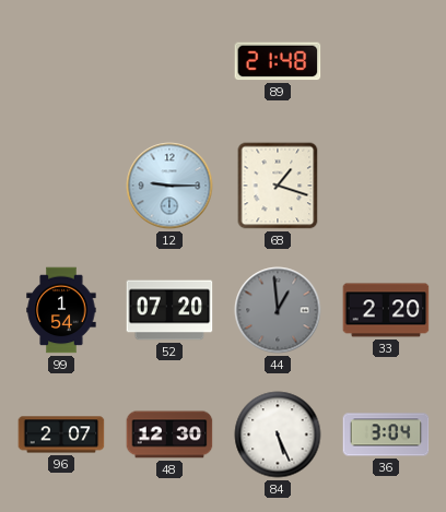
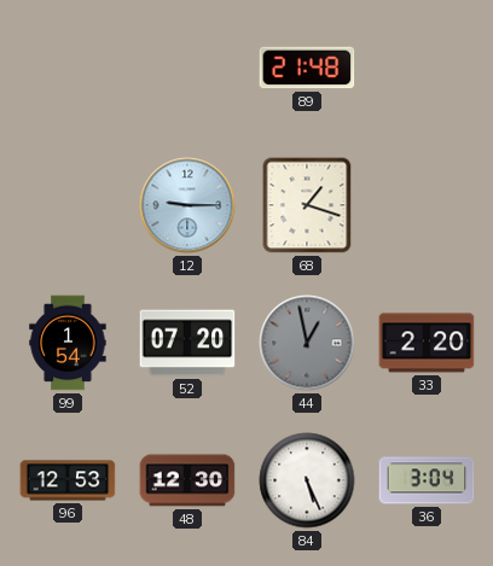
44: 12:59 -> 12:58
96: 2:07 -> 12:53
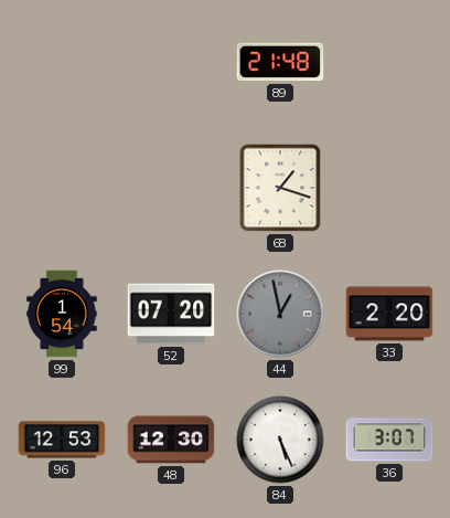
12: 9:15 -> none
36: 3:04 -> 3:07
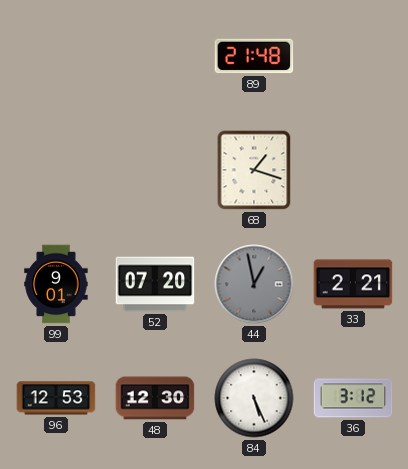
99: 1:54 -> 9:01
33: 2:20 -> 2:21
36: 3:07 -> 3:12
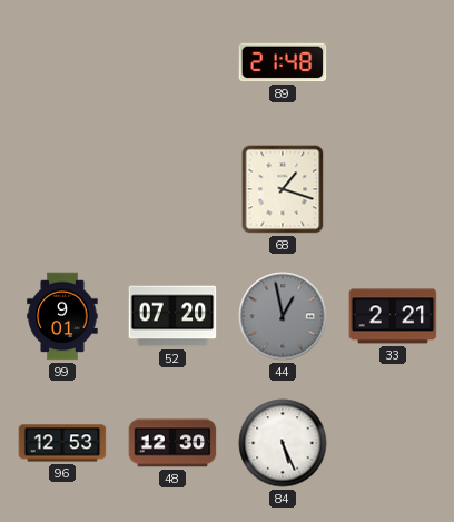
36: 3:12 -> none
